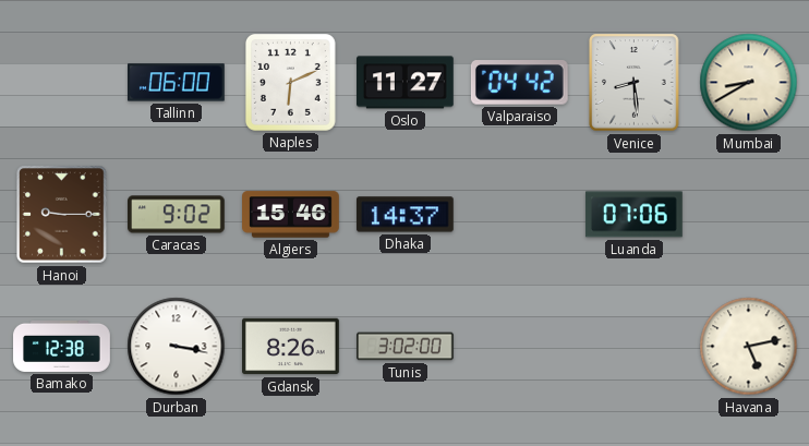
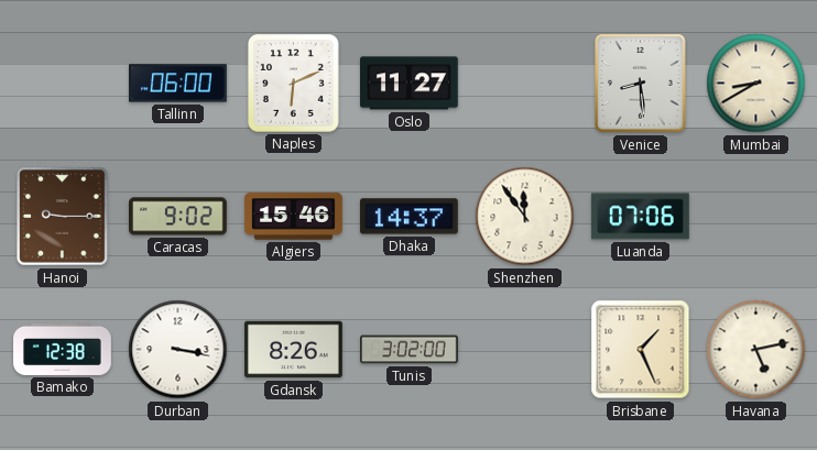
Valparaiso: 04:42 -> none
Shenzhen: none -> 11:54
Brisbane: none -> 1:26
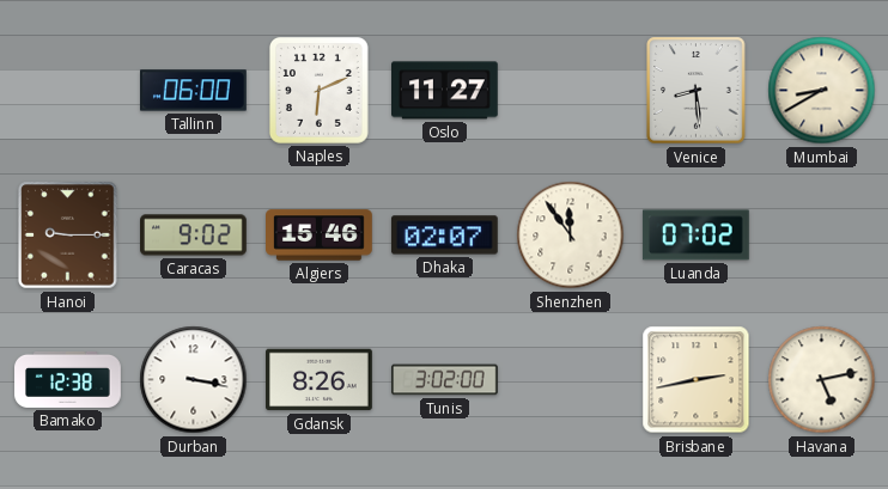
Dhaka: 14:37 -> 02:07
Luanda: 07:06 -> 07:02
Brisbane: 1:26 -> 2:43
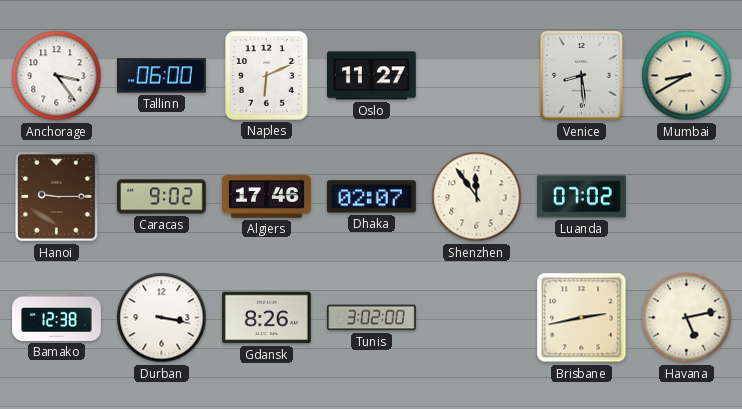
Anchorage: none -> 3:24
Algiers: 15:46 -> 17:46
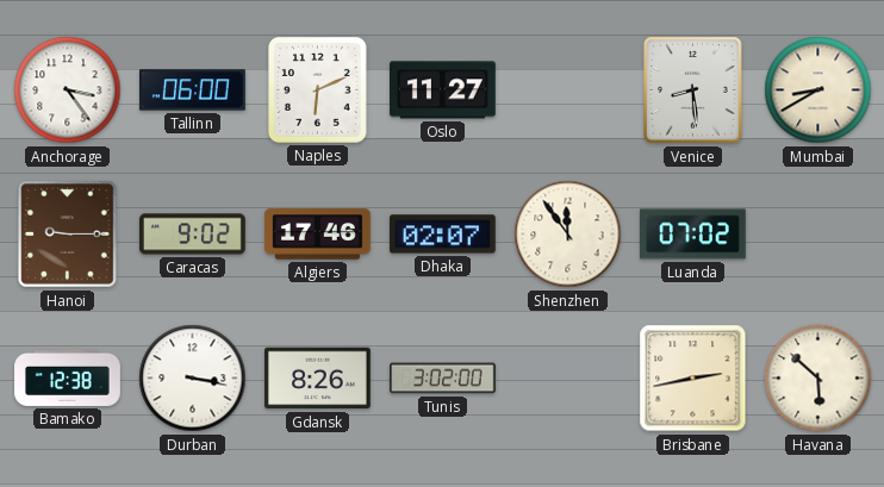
Havana: 5:13 -> 5:52
